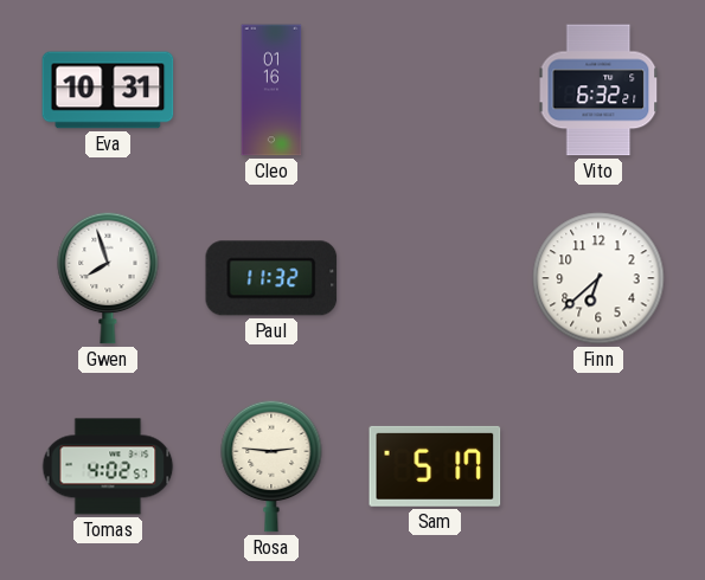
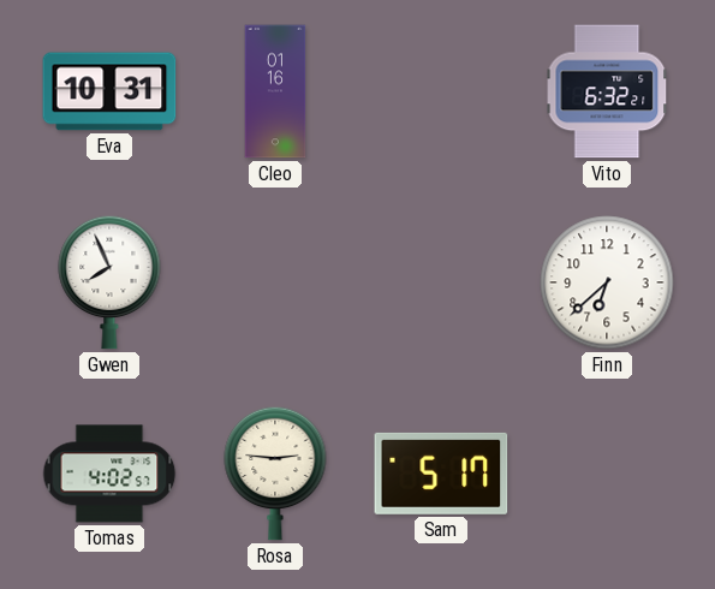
Gwen: 7:57 -> 7:56
Paul: 11:32 -> none
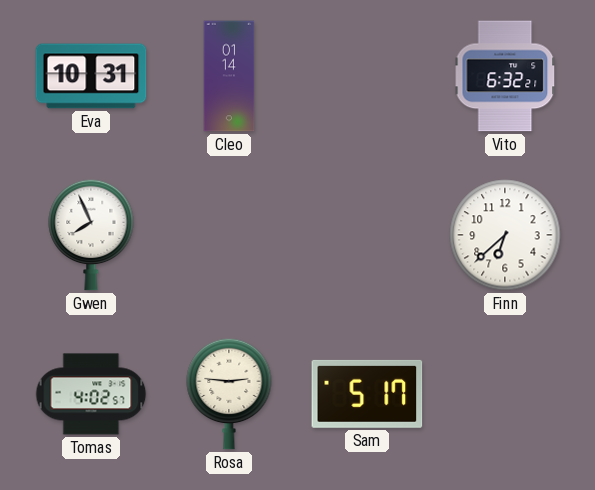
Cleo: 01:16 -> 01:14
